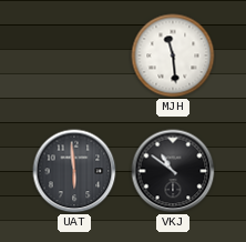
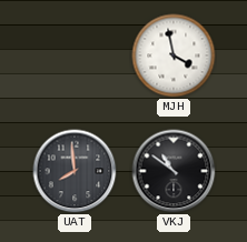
MJH: 11:29 -> 3:58
UAT: 5:59 -> 7:59
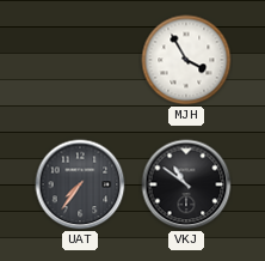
MJH: 3:58 -> 3:55
UAT: 7:59 -> 7:36
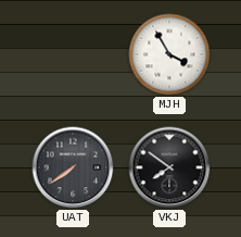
UAT: 7:36 -> 7:39
VKJ: 10:51 -> 7:51
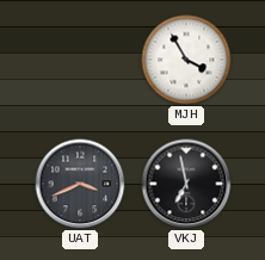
UAT: 7:39 -> 3:41
VKJ: 7:51 -> 6:58
